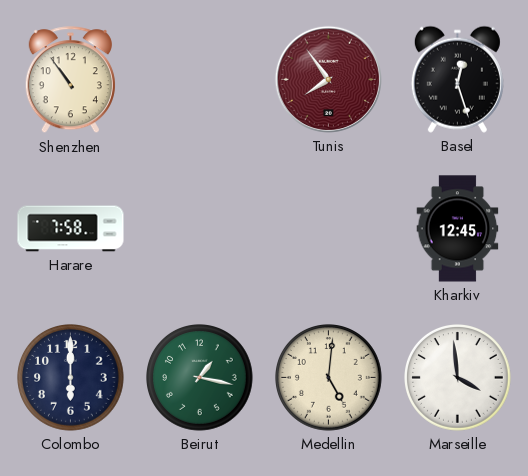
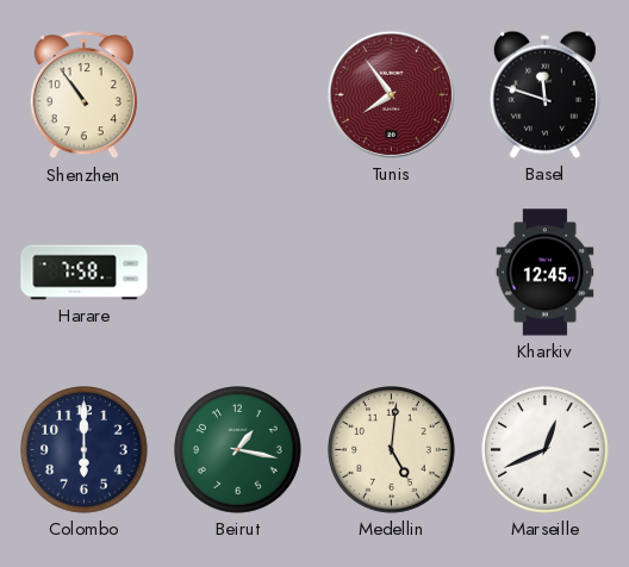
Basel: 12:27 -> 11:48
Marseille: 3:59 -> 12:41
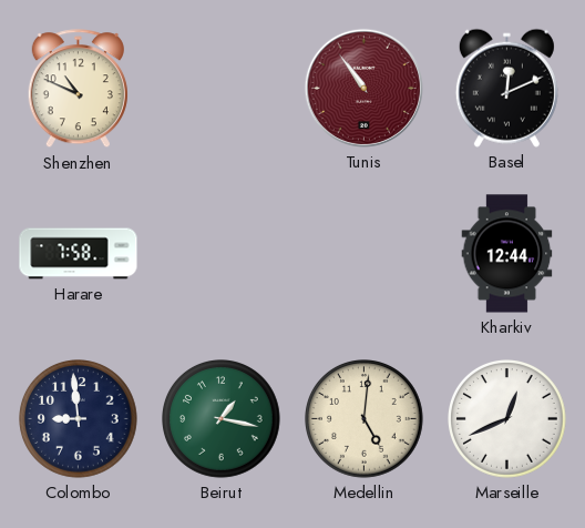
Shenzhen: 10:54 -> 10:49
Tunis: 7:54 -> 10:54
Basel: 11:48 -> 12:11
Kharkiv: 12:45 -> 12:44
Colombo: 6:00 -> 8:59
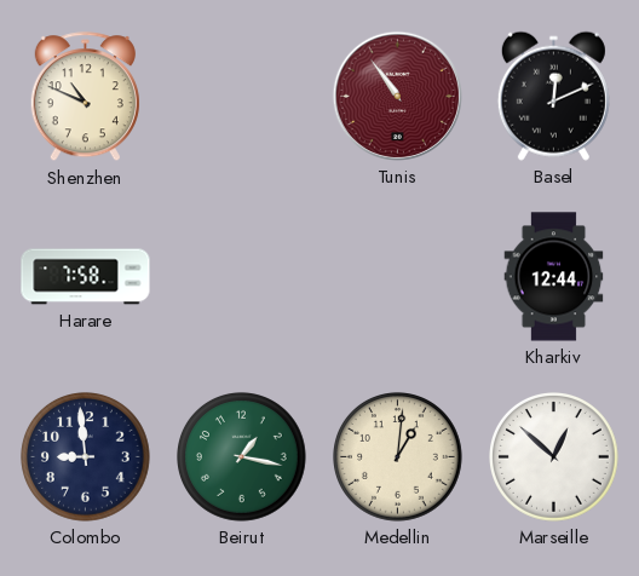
Medellin: 5:01 -> 1:01
Marseille: 12:41 -> 12:52
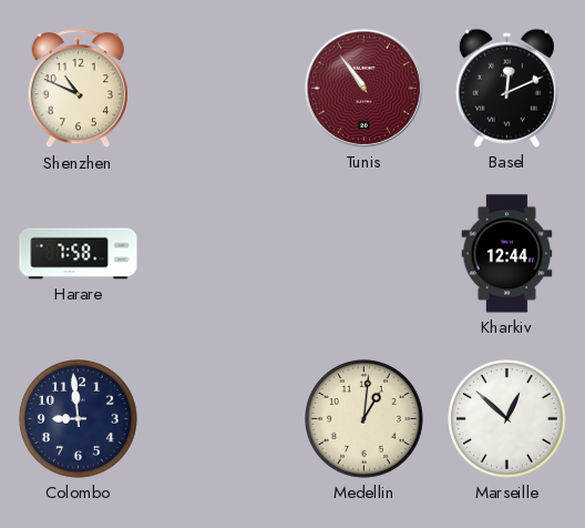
Beirut: 1:17 -> none
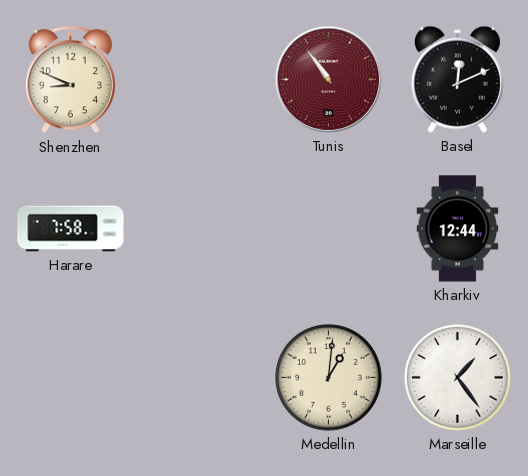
Shenzhen: 10:49 -> 8:49
Colombo: 8:59 -> none
Marseille: 12:52 -> 1:24
